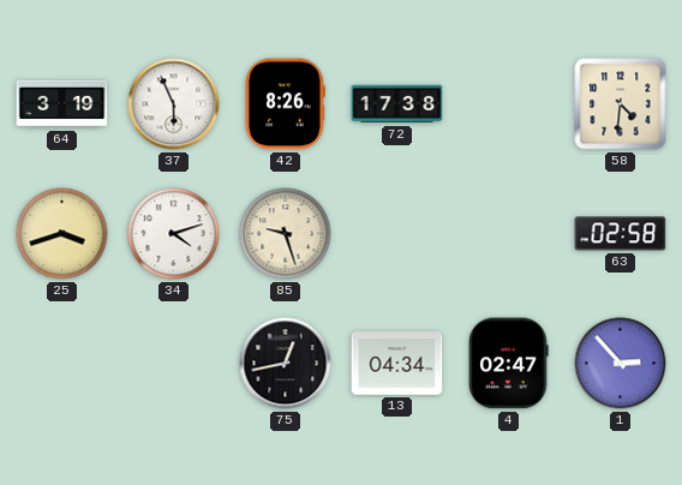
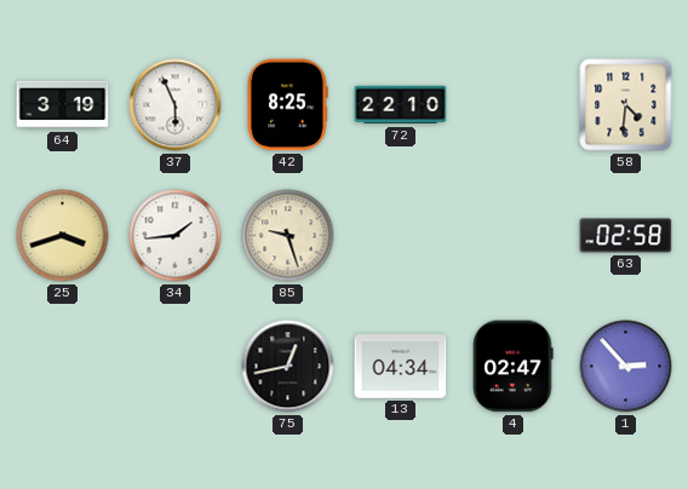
42: 8:26 -> 8:25
72: 17:38 -> 22:10
34: 4:12 -> 1:44
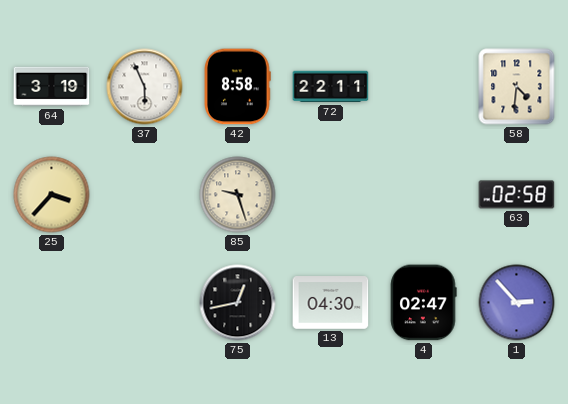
42: 8:25 -> 8:58
72: 22:10 -> 22:11
25: 3:42 -> 3:37
34: 1:44 -> none
13: 04:34 -> 04:30
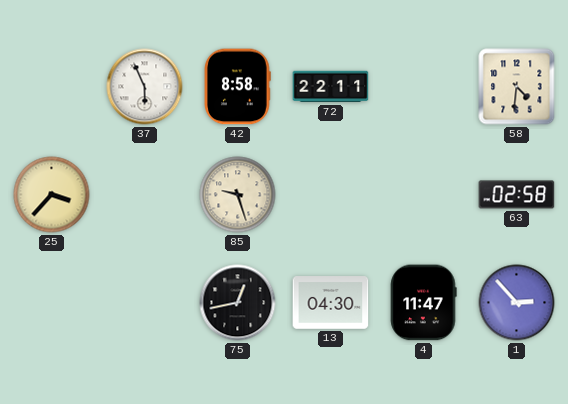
64: 3:19 -> none
4: 02:47 -> 11:47
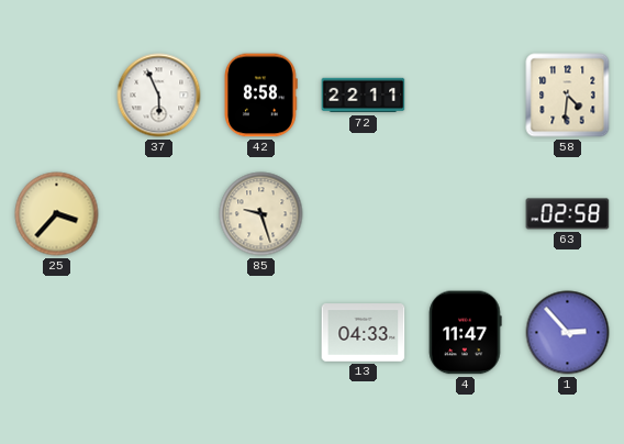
75: 12:43 -> none
13: 04:30 -> 04:33
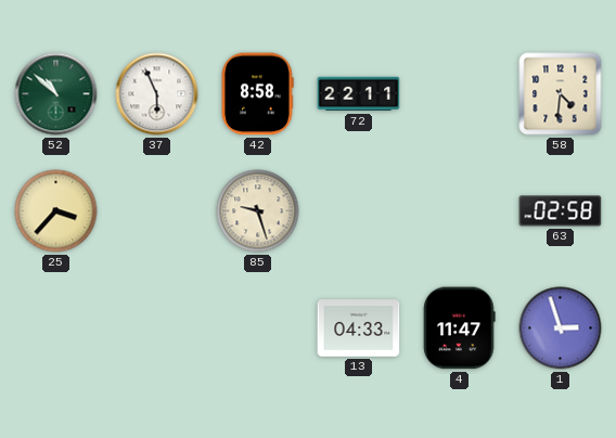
52: none -> 10:52
1: 2:53 -> 2:57
